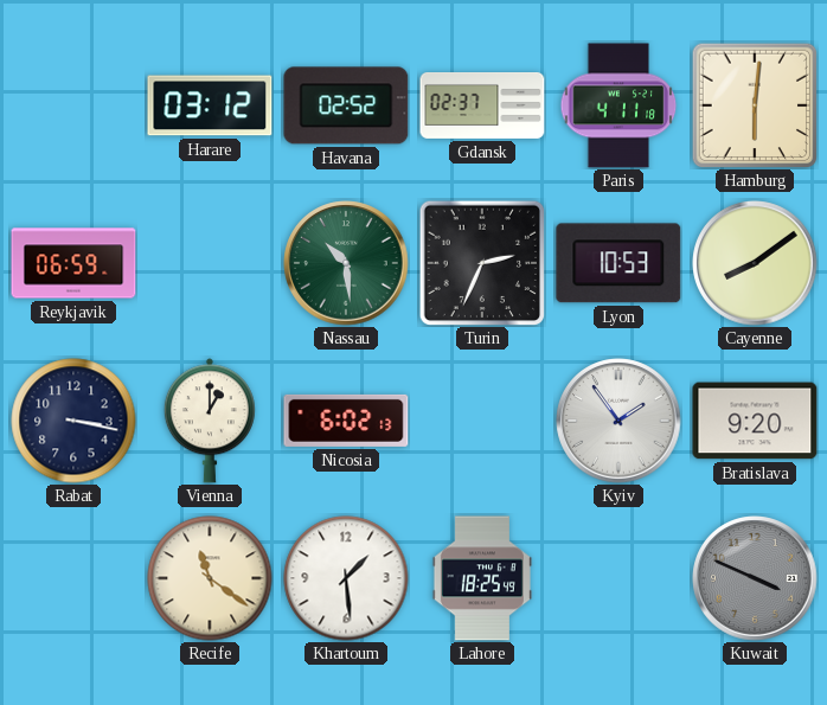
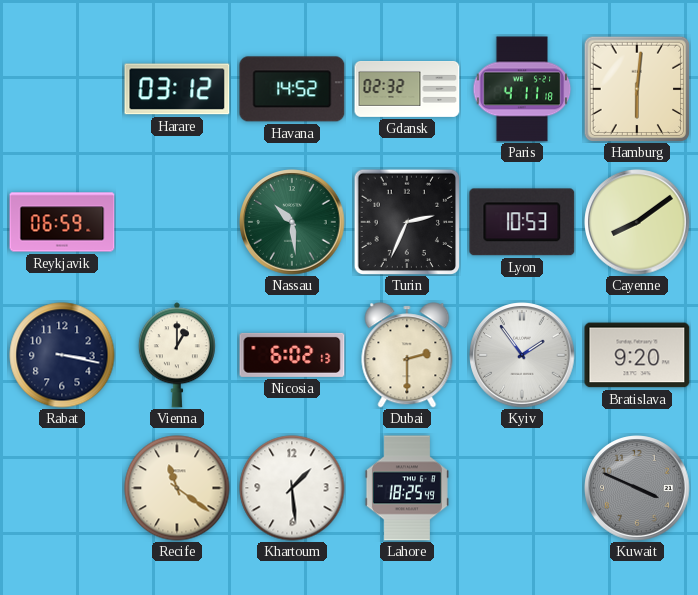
Havana: 02:52 -> 14:52
Gdansk: 02:37 -> 02:32
Dubai: none -> 2:30
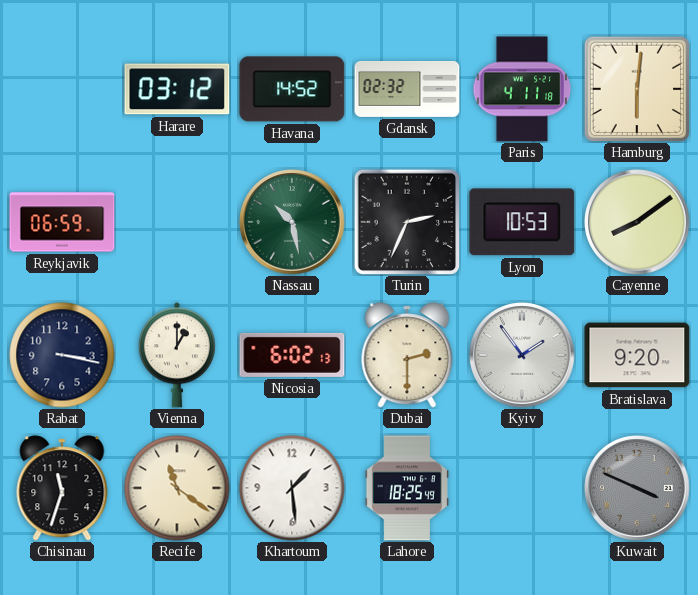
Nassau: 10:29 -> 10:28
Chisinau: none -> 11:33
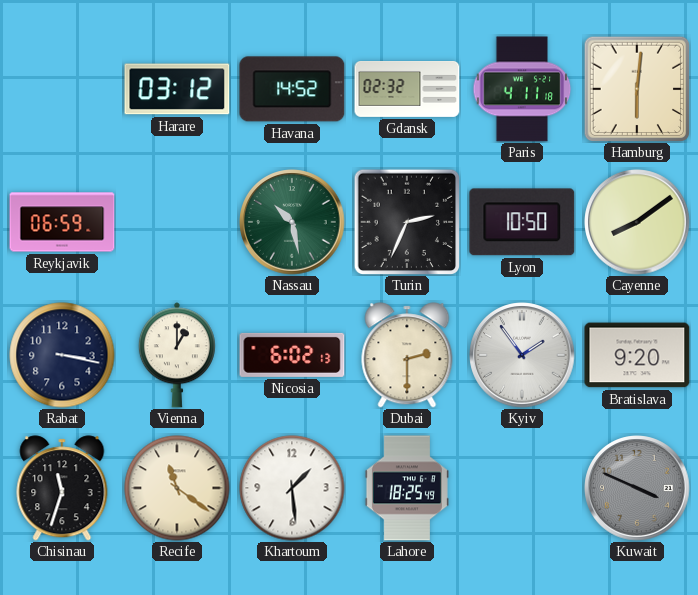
Lyon: 10:53 -> 10:50
